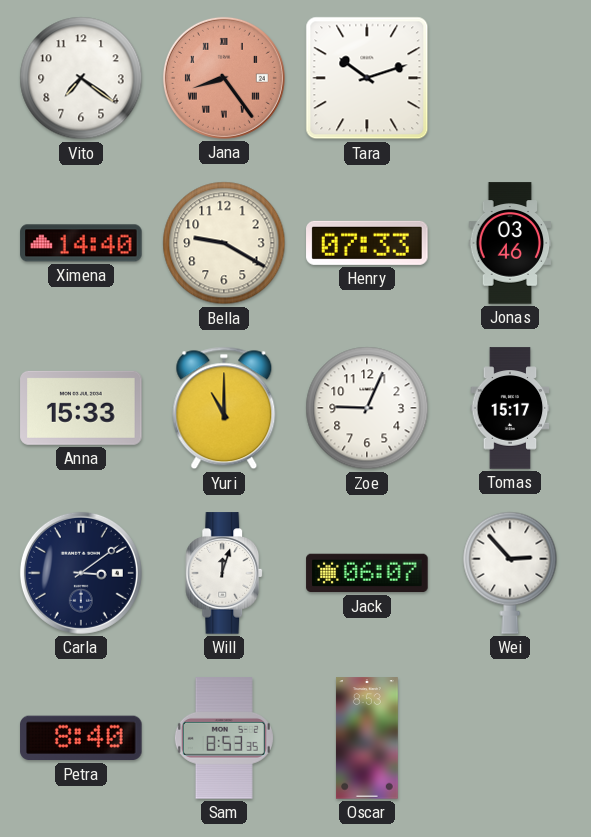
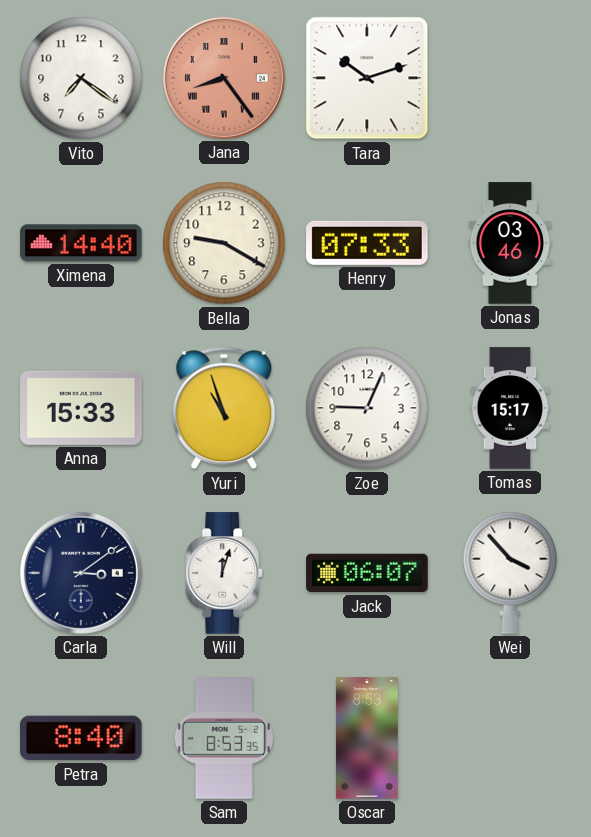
Yuri: 11:00 -> 10:57
Wei: 2:53 -> 3:53
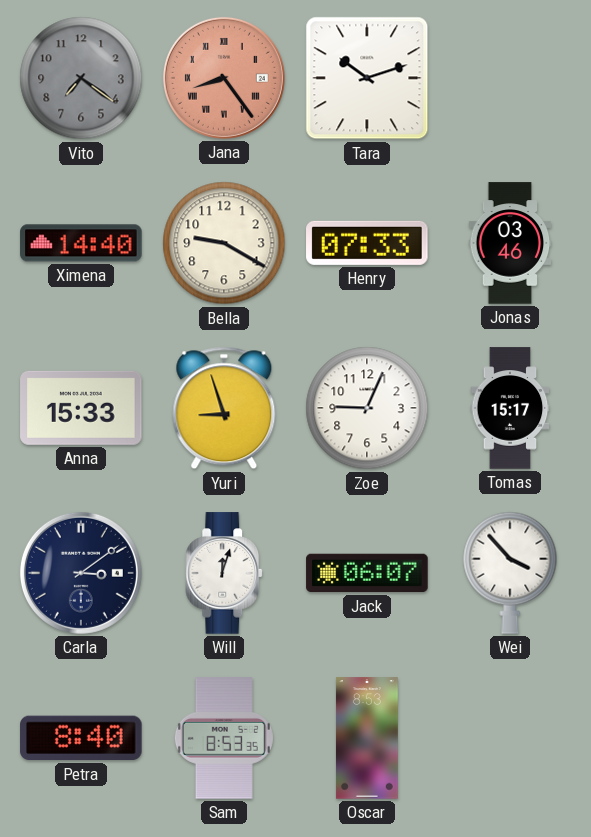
Vito dial: white -> grey
Yuri: 10:57 -> 8:57
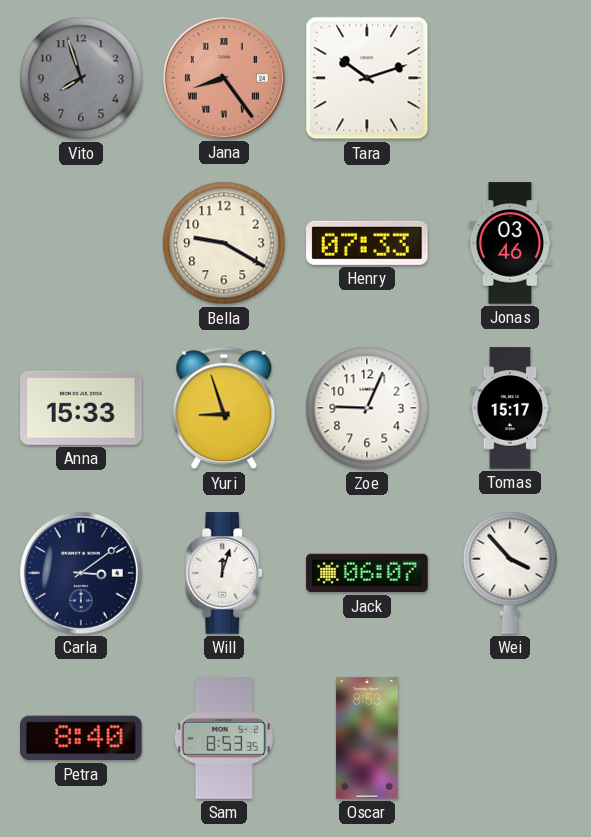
Vito: 7:21 -> 7:57
Ximena: 14:40 -> none
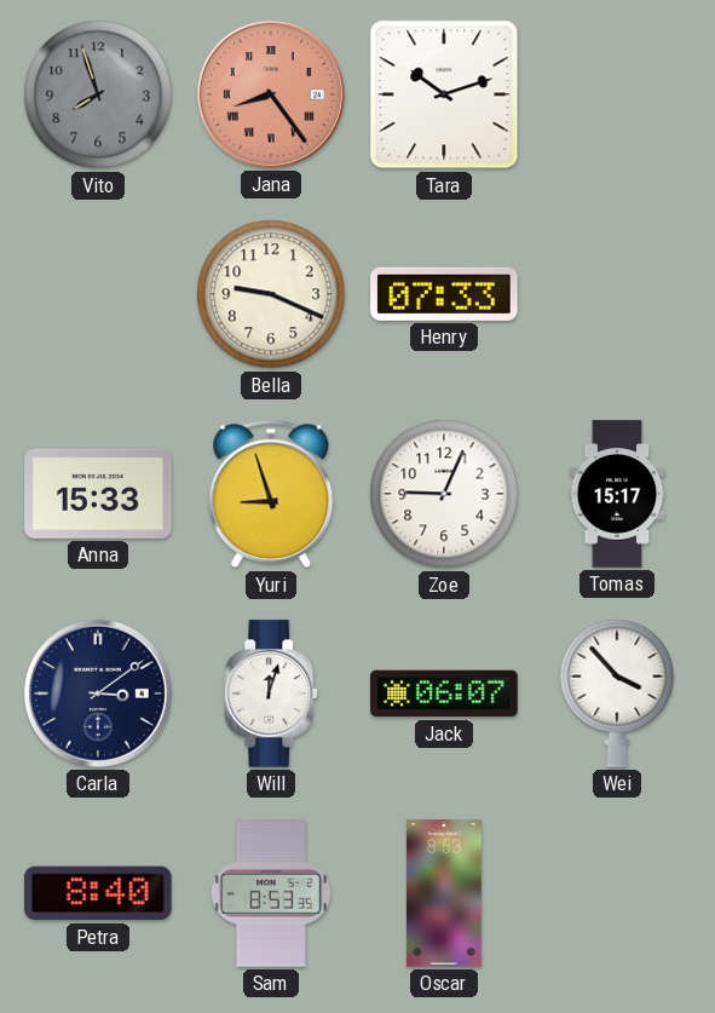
Bella: 9:20 -> 9:19
Jonas: 03:46 -> none
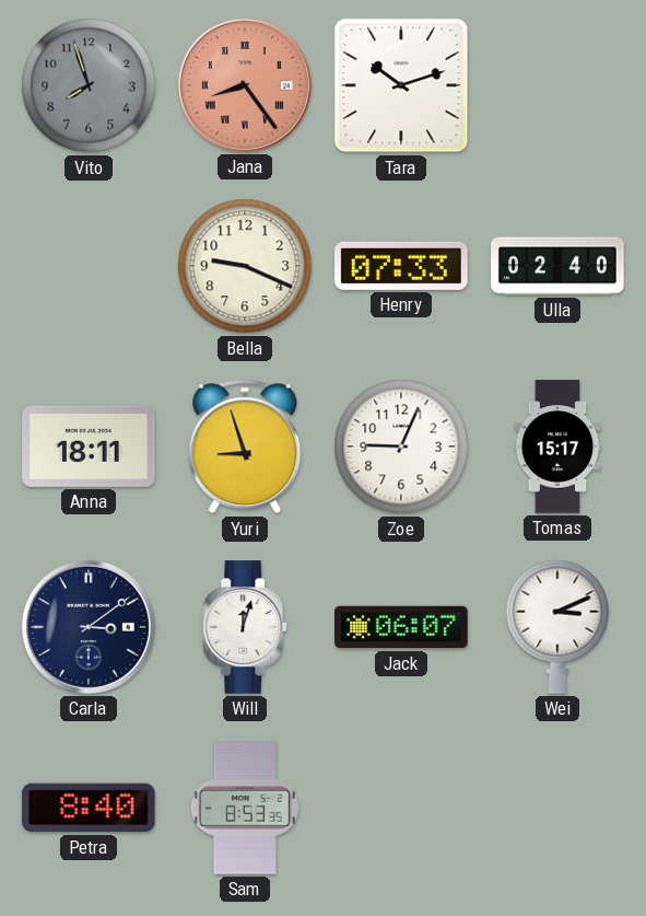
Ulla: none -> 02:40
Anna: 15:33 -> 18:11
Wei: 3:53 -> 3:11
Oscar: 8:53 -> none
